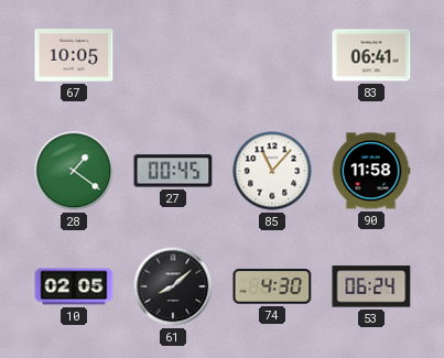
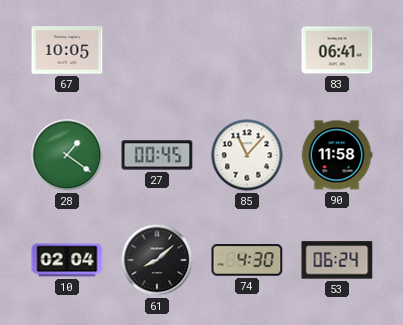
10: 02:05 -> 02:04
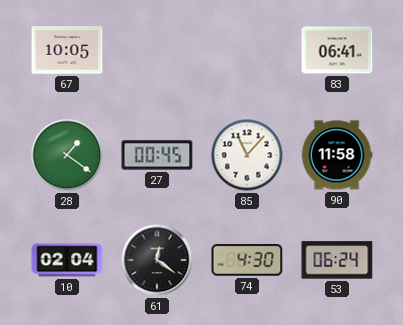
61: 8:08 -> 12:21
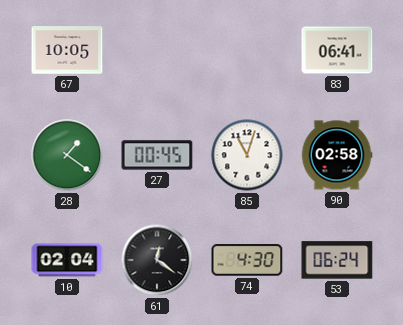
85: 11:07 -> 11:03
90: 11:58 -> 02:58
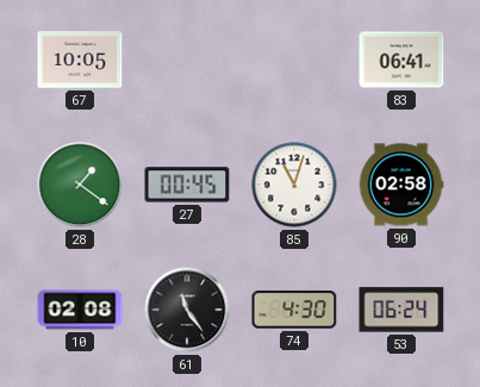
10: 02:04 -> 02:08
61: 12:21 -> 11:24
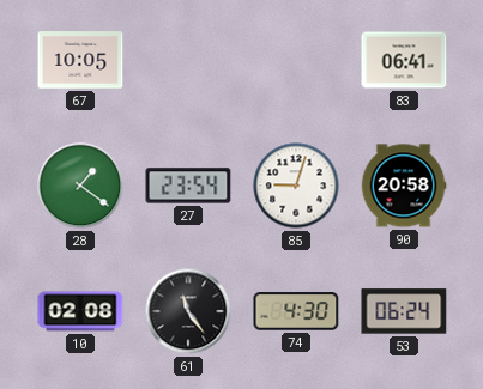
27: 00:45 -> 23:54
85: 11:03 -> 9:03
90: 02:58 -> 20:58
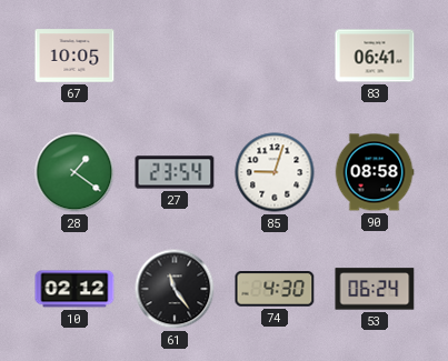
90: 20:58 -> 08:58
10: 02:08 -> 02:12
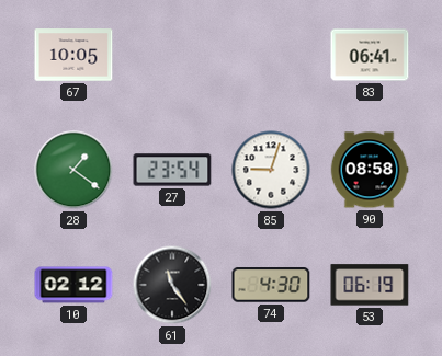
53: 06:24 -> 06:19
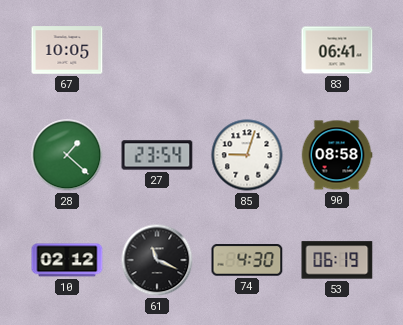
28: 1:21 -> 1:22
61: 11:24 -> 11:19
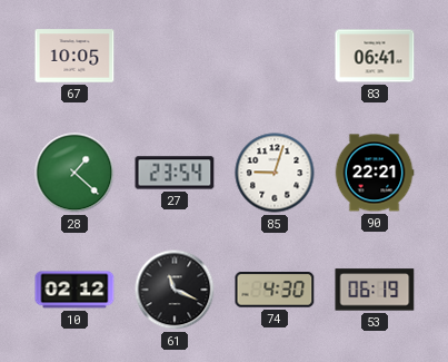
90: 08:58 -> 22:21
